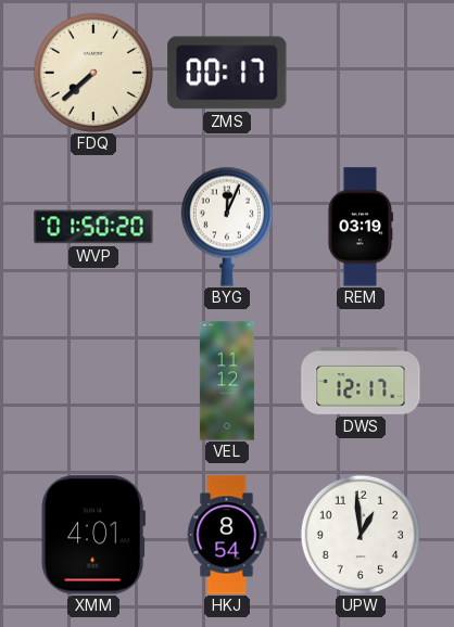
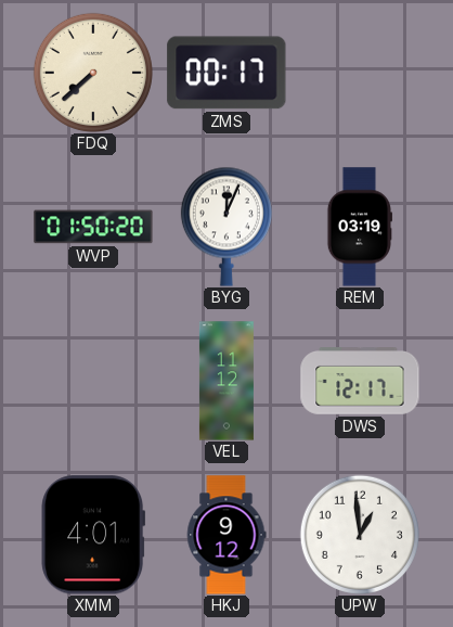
HKJ: 8:54 -> 9:12
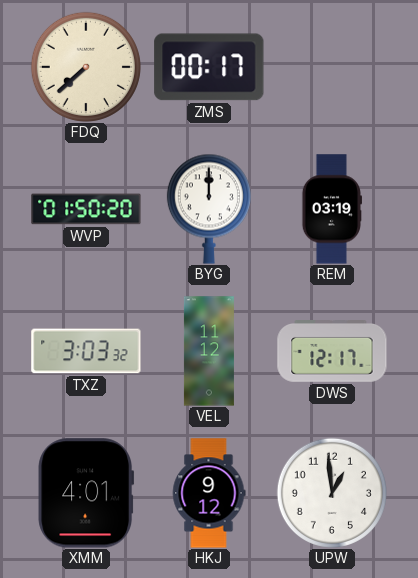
BYG: 12:04 -> 12:00
TXZ: none -> 3:03
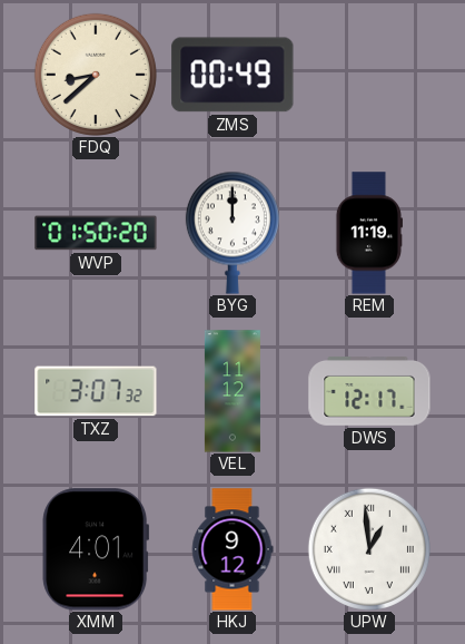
FDQ: 7:38 -> 8:38
ZMS: 00:17 -> 00:49
REM: 03:19 -> 11:19
TXZ: 3:03 -> 3:07
UPW numerals: Arabic -> Roman
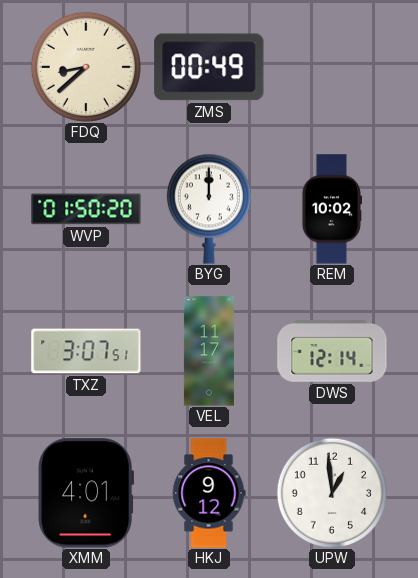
REM: 11:19 -> 10:02
TXZ: 3:07:32 -> 3:07:51
VEL: 11:12 -> 11:17
DWS: 12:17 -> 12:14
UPW numerals: Roman -> Arabic
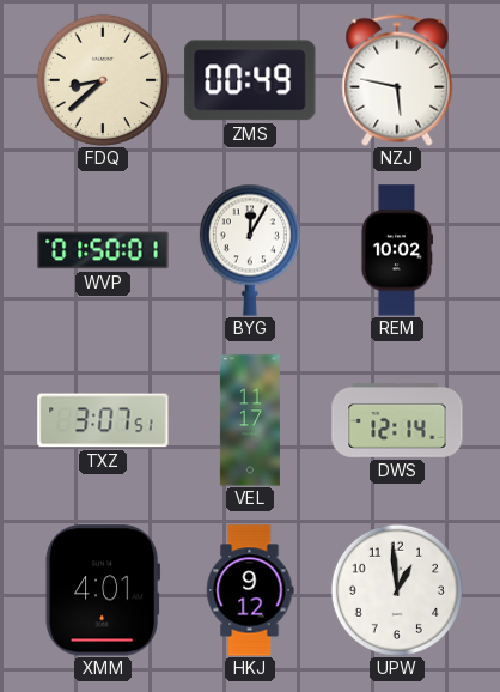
NZJ: none -> 5:47
WVP: 01:50:20 -> 01:50:01
BYG: 12:00 -> 12:05
